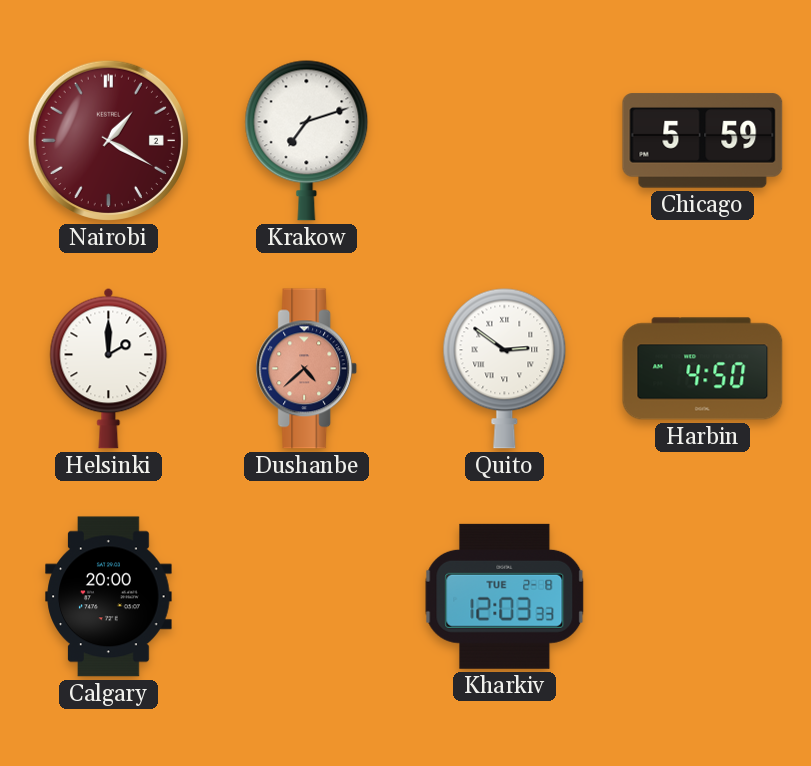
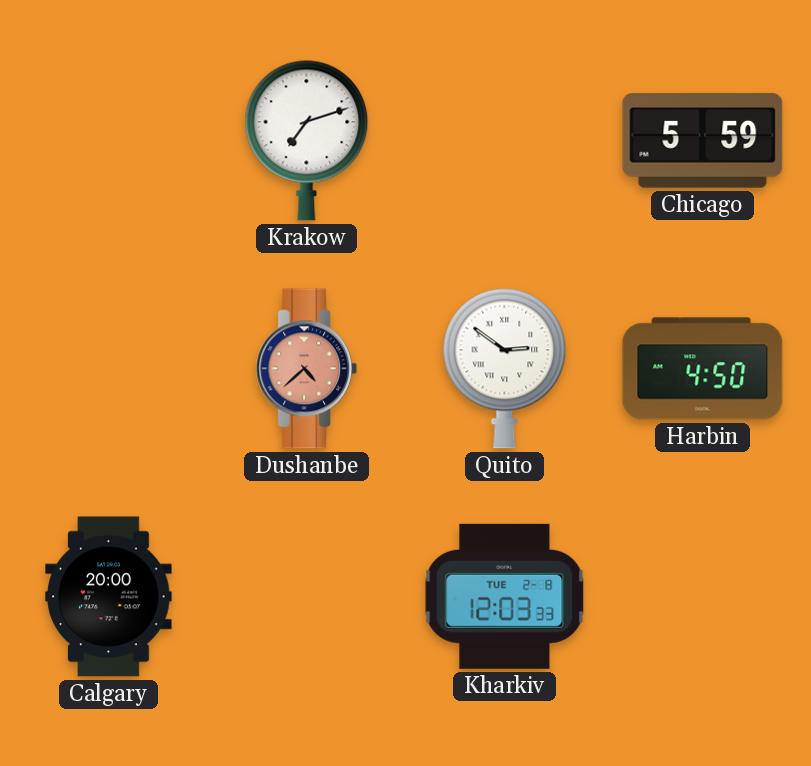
Nairobi: 1:20 -> none
Helsinki: 2:00 -> none
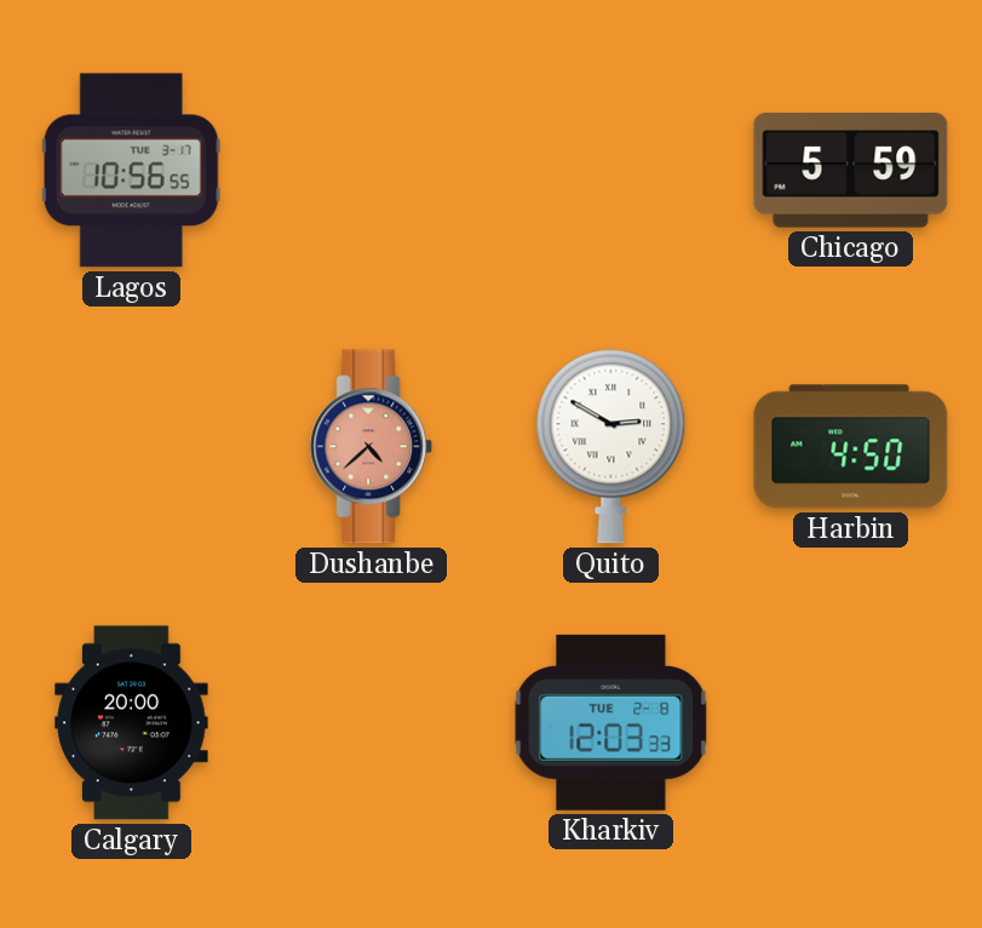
Lagos: none -> 10:56
Krakow: 7:12 -> none
Quito: 2:51 -> 2:50
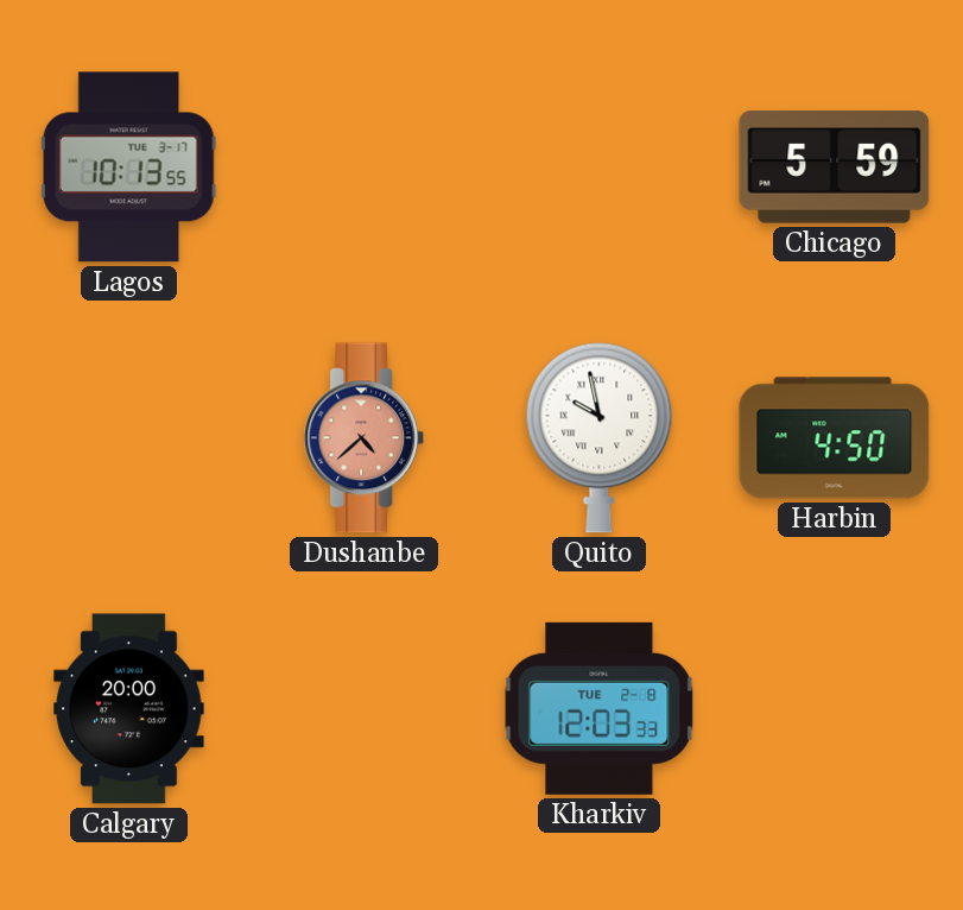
Lagos: 10:56 -> 10:13
Quito: 2:50 -> 9:58
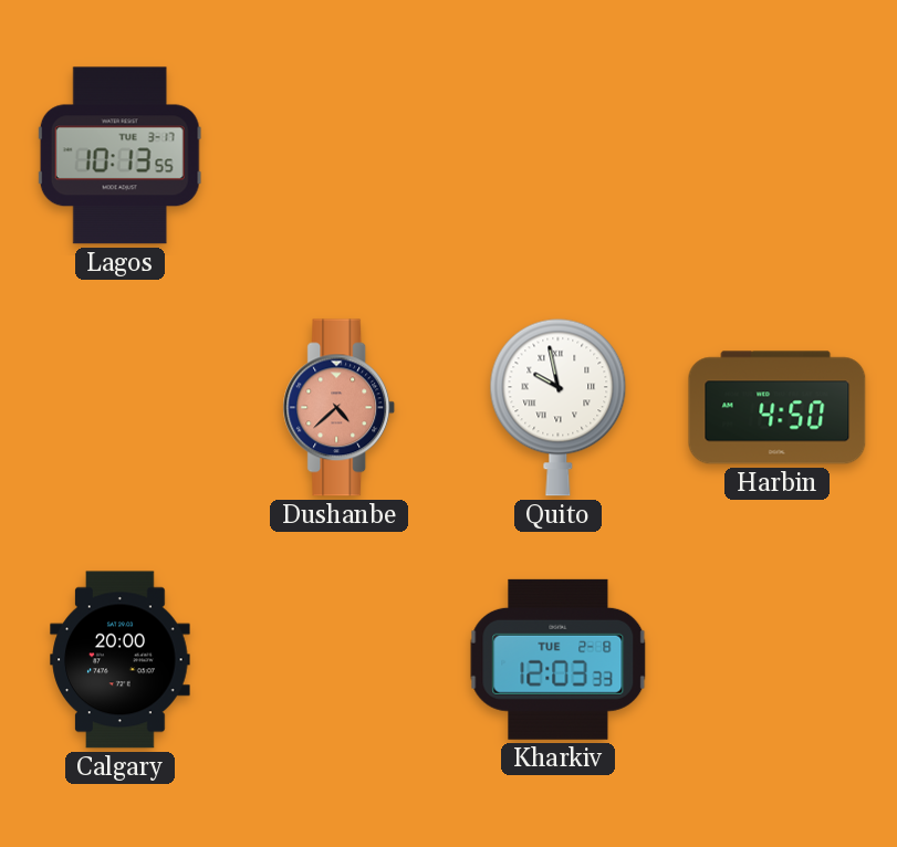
Chicago: 5:59 -> none
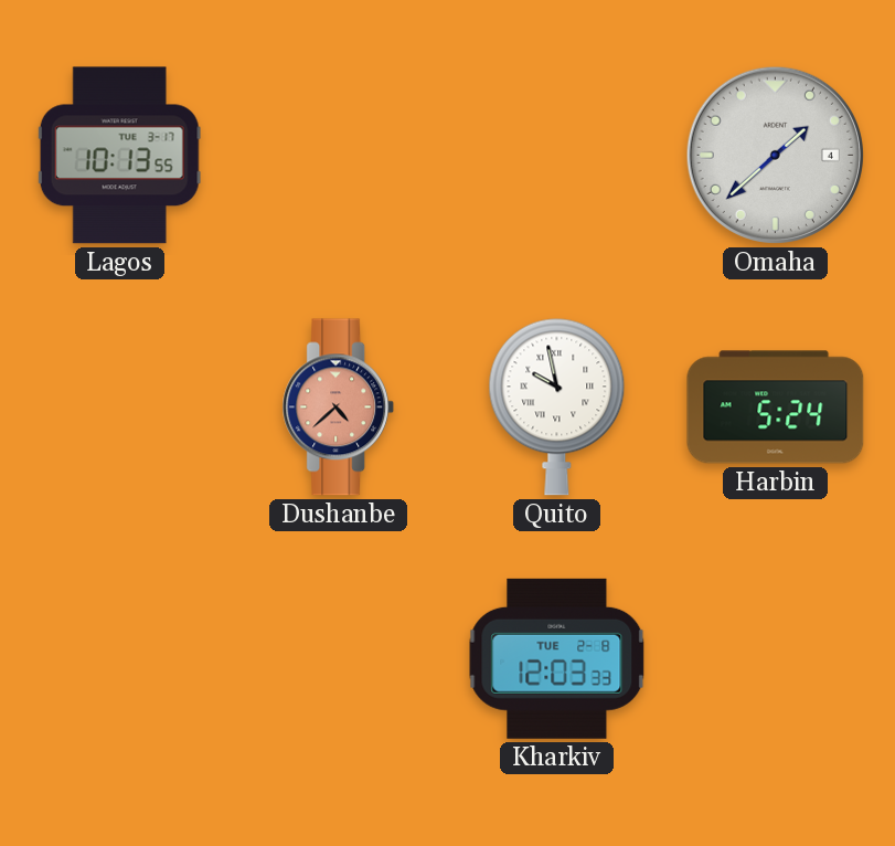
Omaha: none -> 1:38
Harbin: 4:50 -> 5:24
Calgary: 20:00 -> none
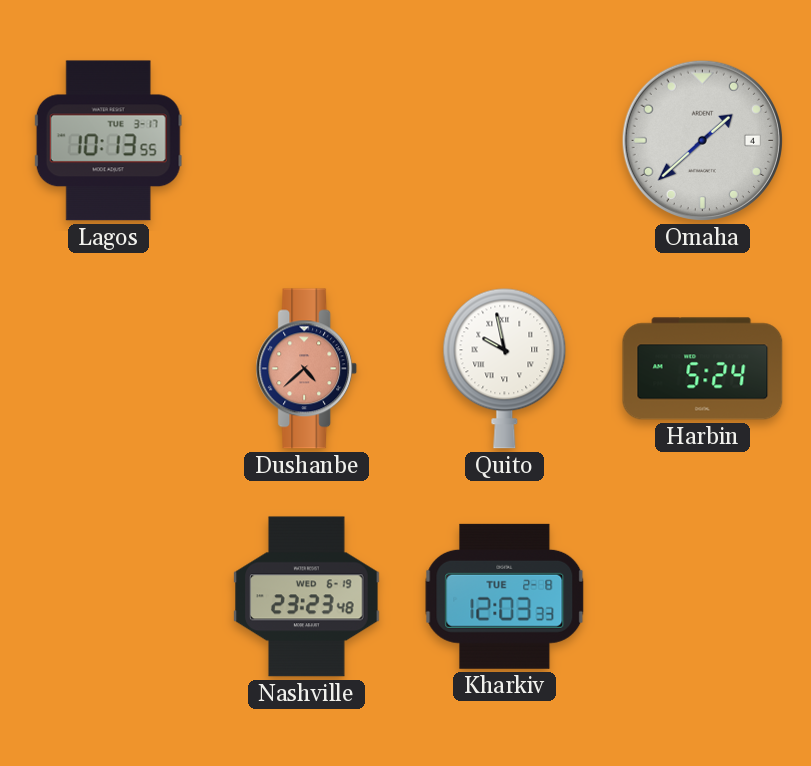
Nashville: none -> 23:23
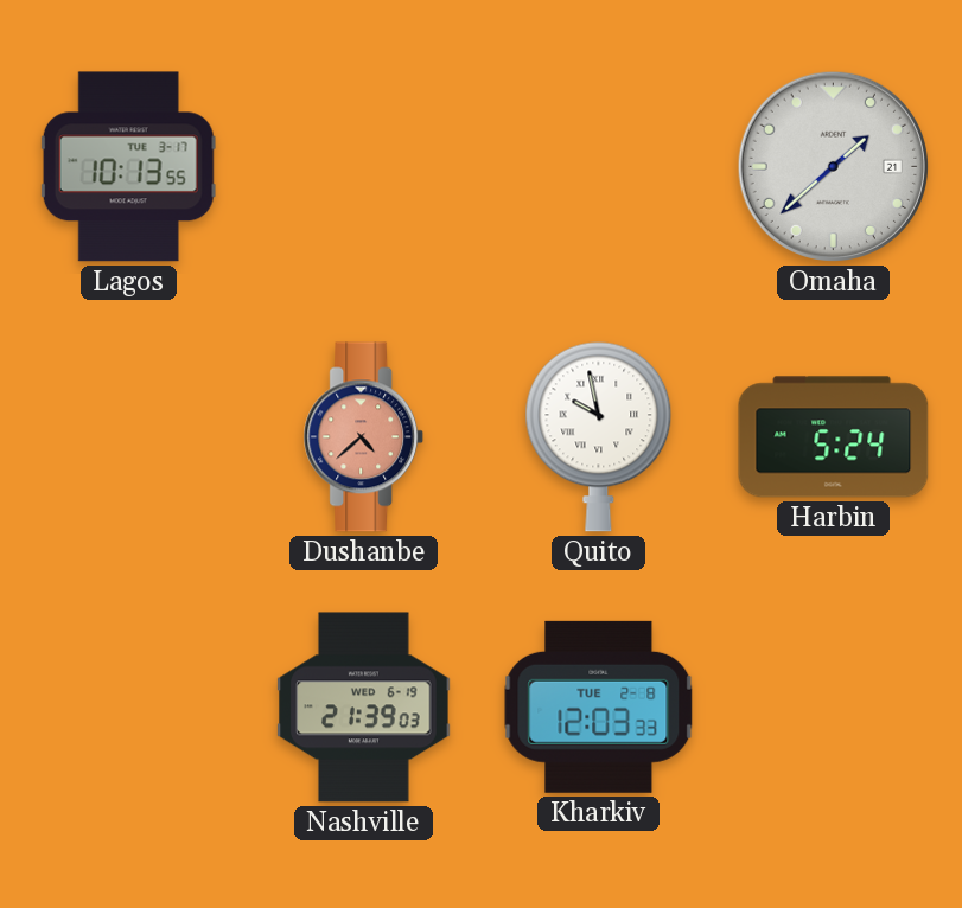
Omaha date: 4 -> 21
Nashville: 23:23 -> 21:39
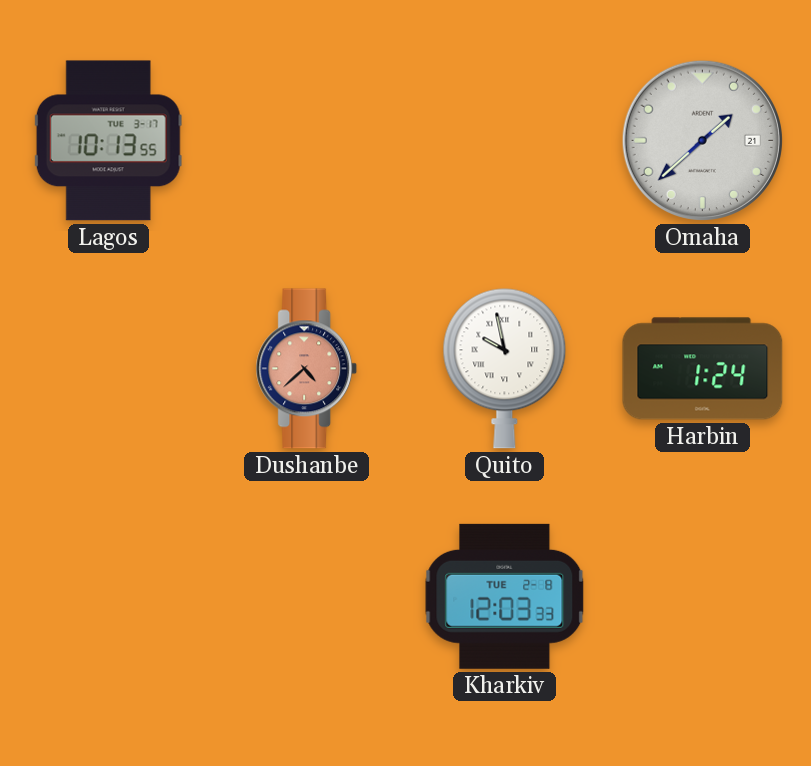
Harbin: 5:24 -> 1:24
Nashville: 21:39 -> none
